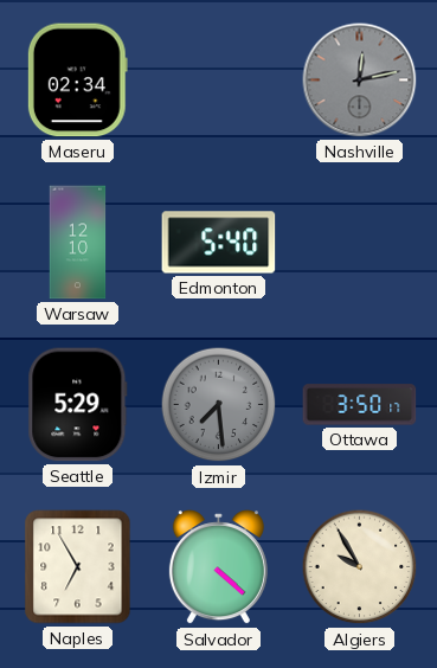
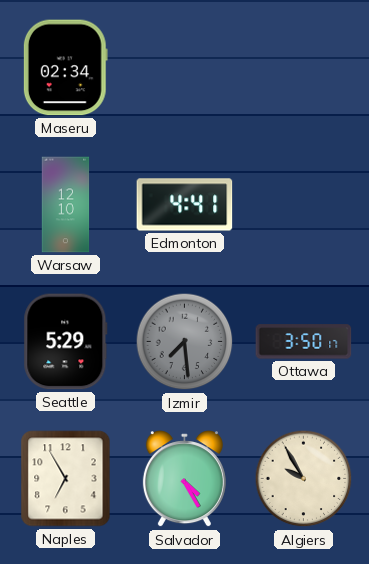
Nashville: 12:13 -> none
Edmonton: 5:40 -> 4:41
Salvador: 4:22 -> 4:25
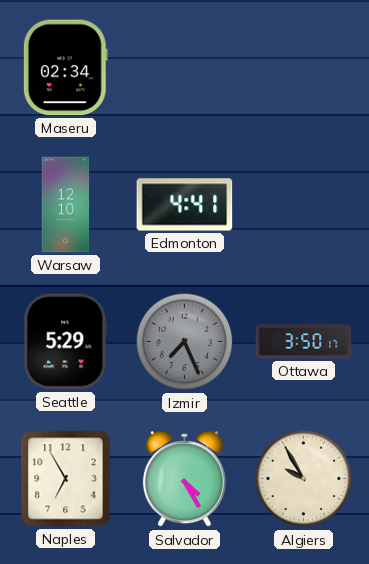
Izmir: 7:29 -> 7:26
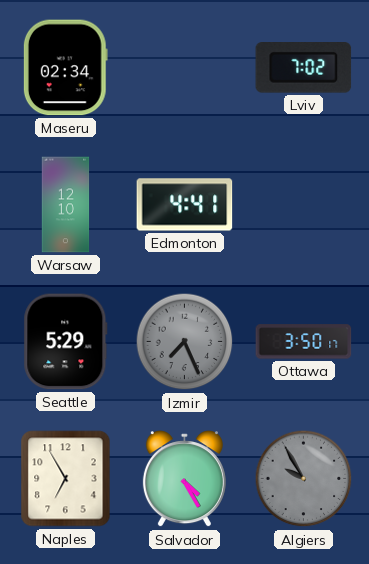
Lviv: none -> 7:02
Algiers dial: cream -> grey
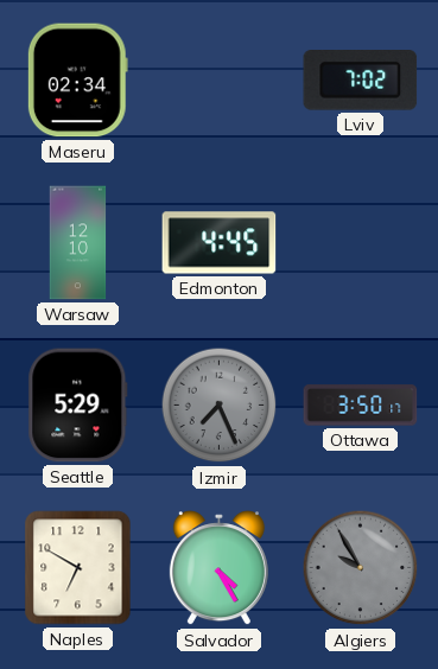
Edmonton: 4:41 -> 4:45
Naples: 6:55 -> 6:50
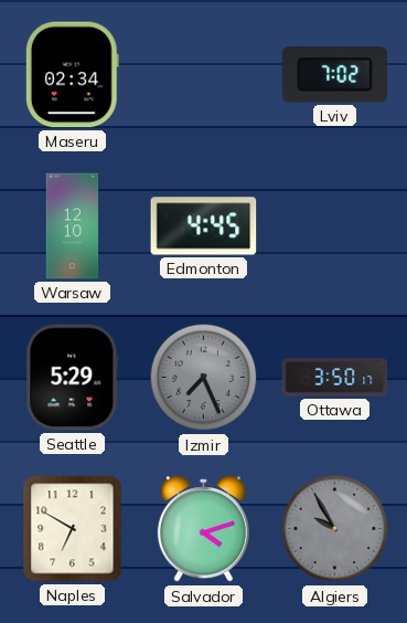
Salvador: 4:25 -> 4:12
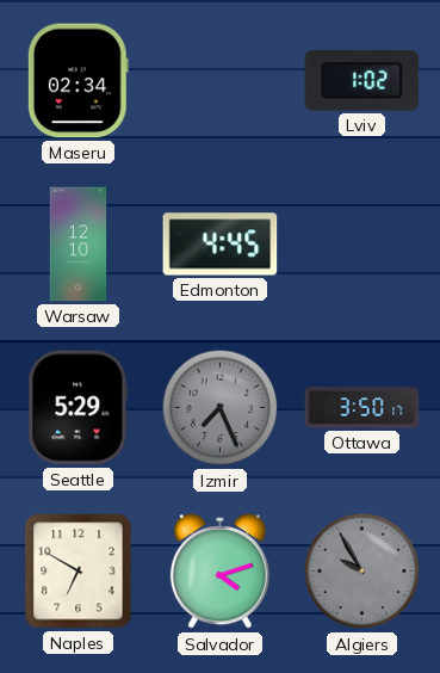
Lviv: 7:02 -> 1:02
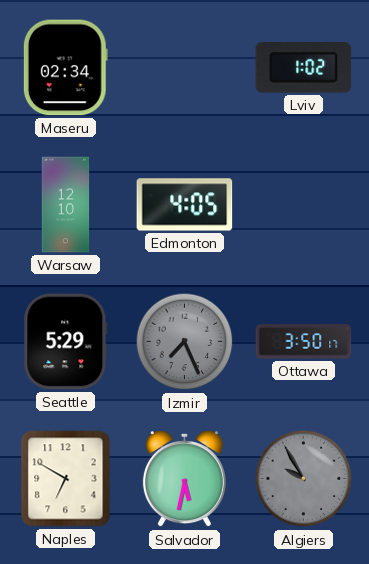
Edmonton: 4:45 -> 4:05
Salvador: 4:12 -> 5:32
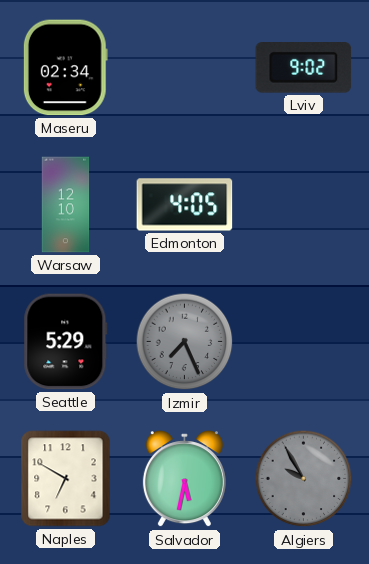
Lviv: 1:02 -> 9:02
Ottawa: 3:50 -> none
